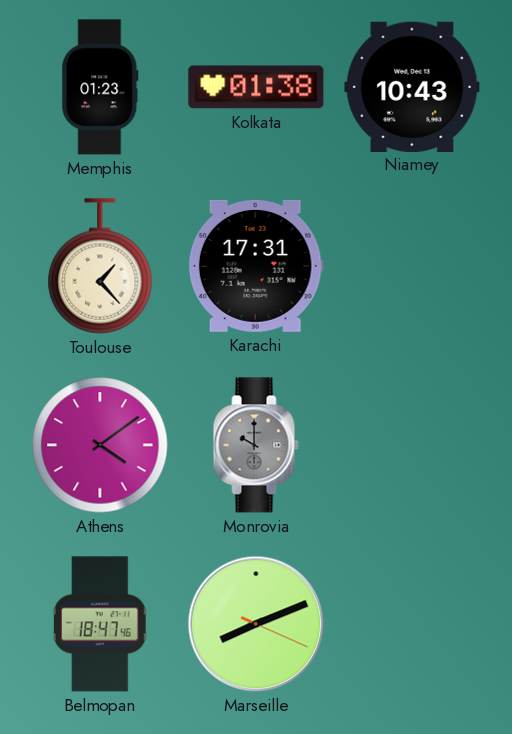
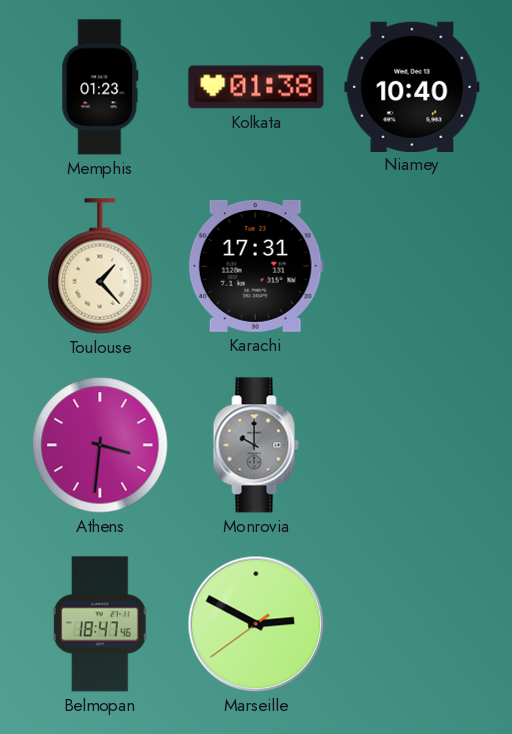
Niamey: 10:43 -> 10:40
Athens: 4:09 -> 3:31
Marseille: 8:11 -> 2:49
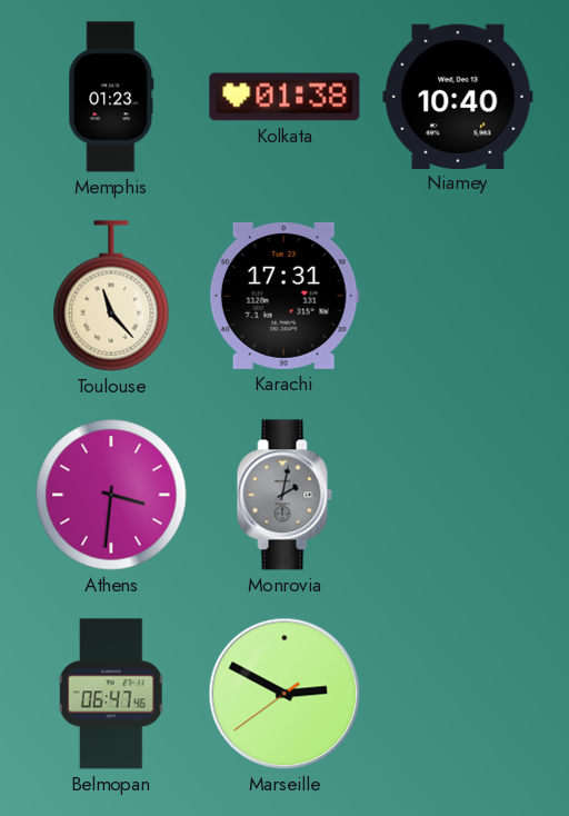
Toulouse: 1:23 -> 11:23
Monrovia: 10:00 -> 2:02
Belmopan: 18:47 -> 06:47
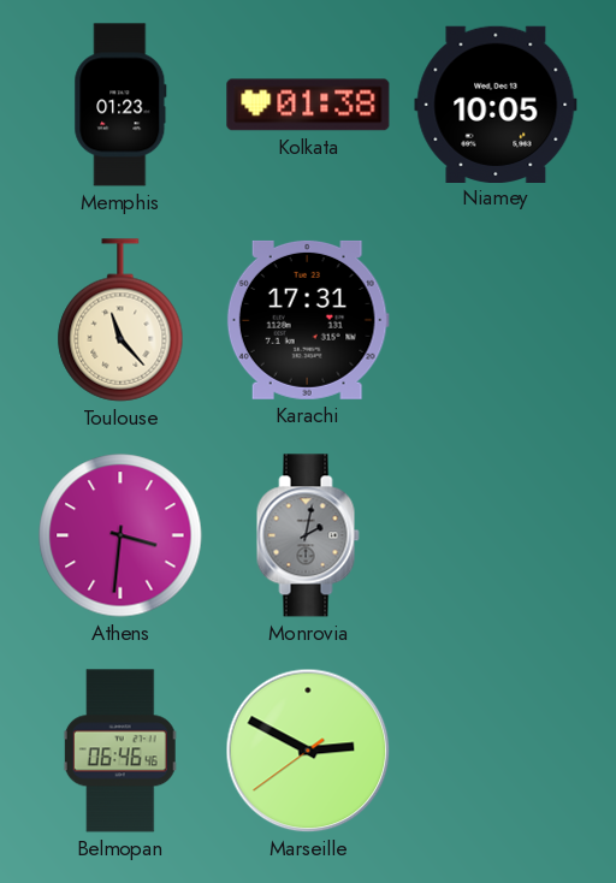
Niamey: 10:40 -> 10:05
Belmopan: 06:47 -> 06:46
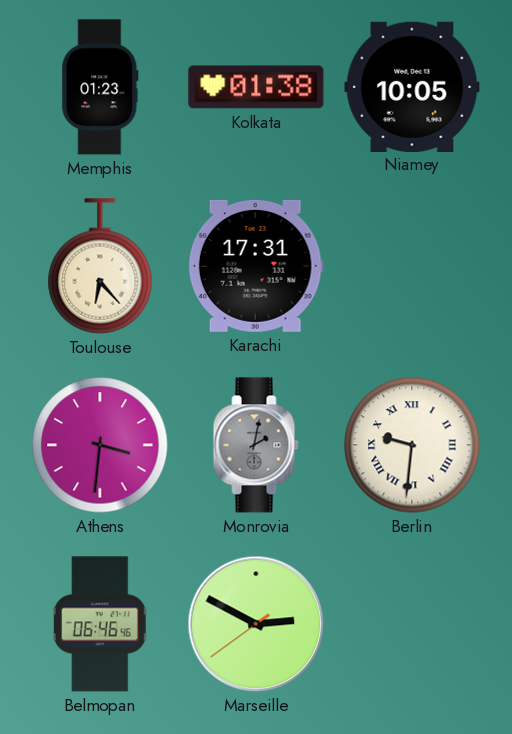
Toulouse: 11:23 -> 6:23
Berlin: none -> 9:31
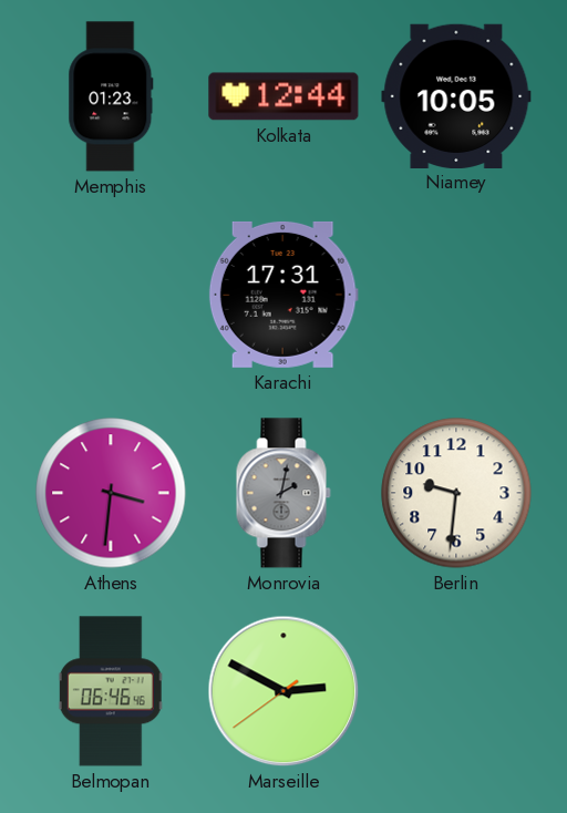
Kolkata: 01:38 -> 12:44
Toulouse: 6:23 -> none
Berlin numerals: Roman -> Arabic
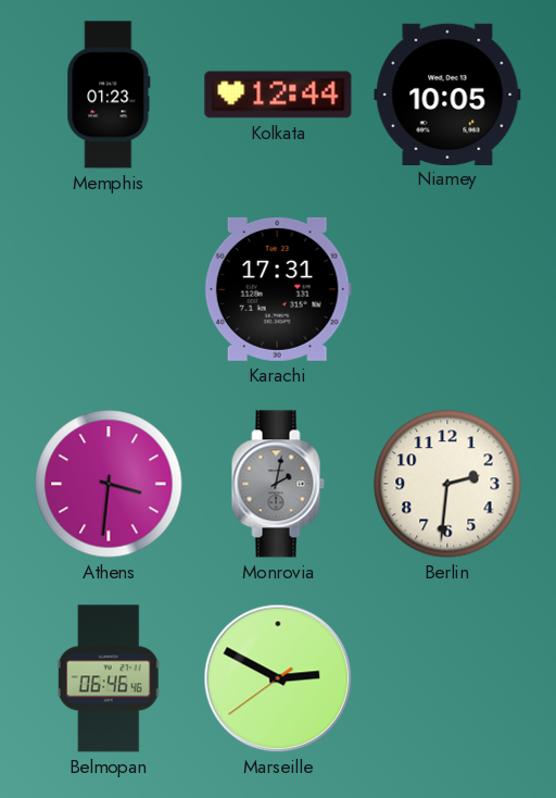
Berlin: 9:31 -> 2:31
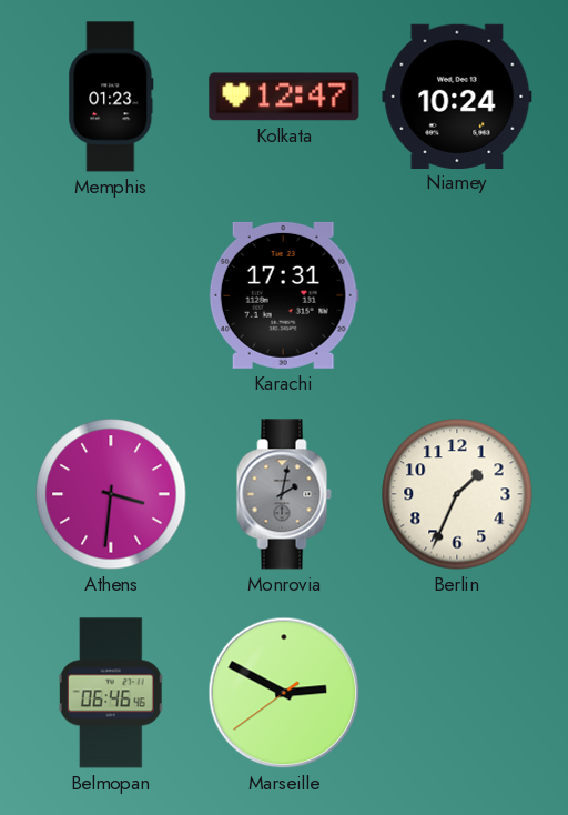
Kolkata: 12:44 -> 12:47
Niamey: 10:05 -> 10:24
Berlin: 2:31 -> 1:34
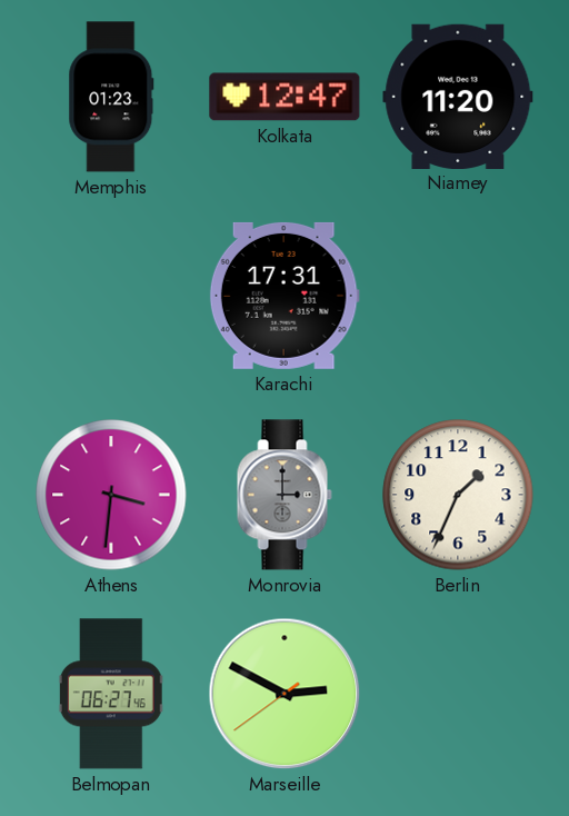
Niamey: 10:24 -> 11:20
Monrovia: 2:02 -> 3:00
Belmopan: 06:46 -> 06:27
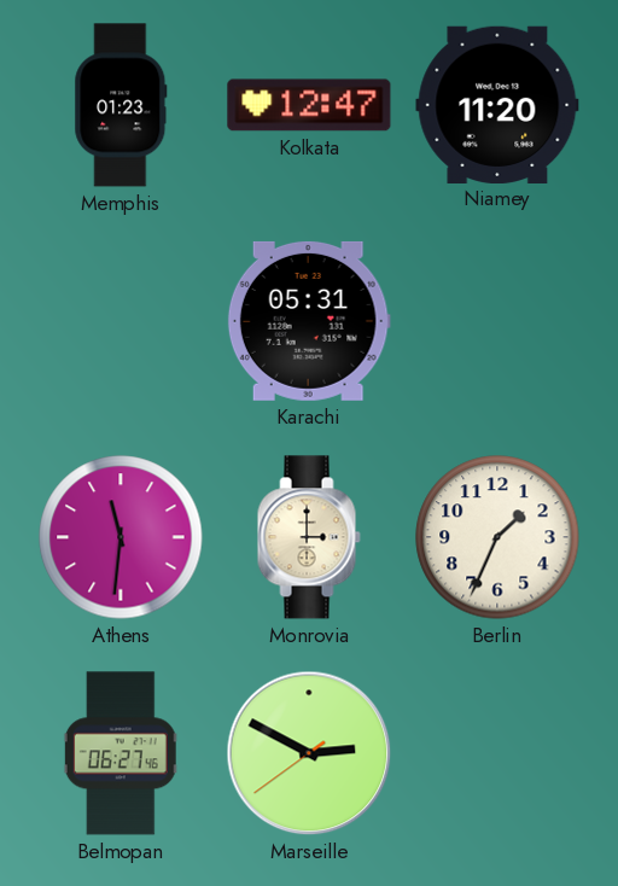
Karachi: 17:31 -> 05:31
Athens: 3:31 -> 11:31
Monrovia dial: grey -> cream
